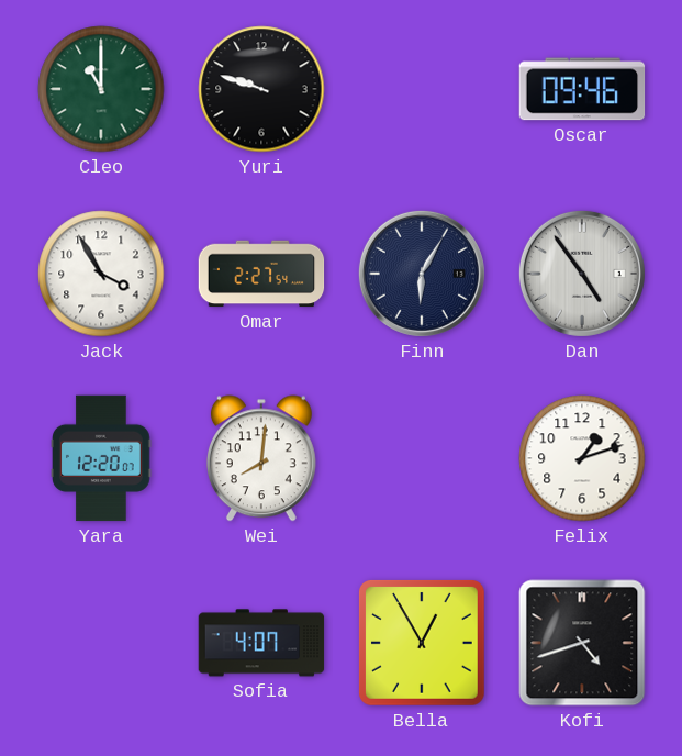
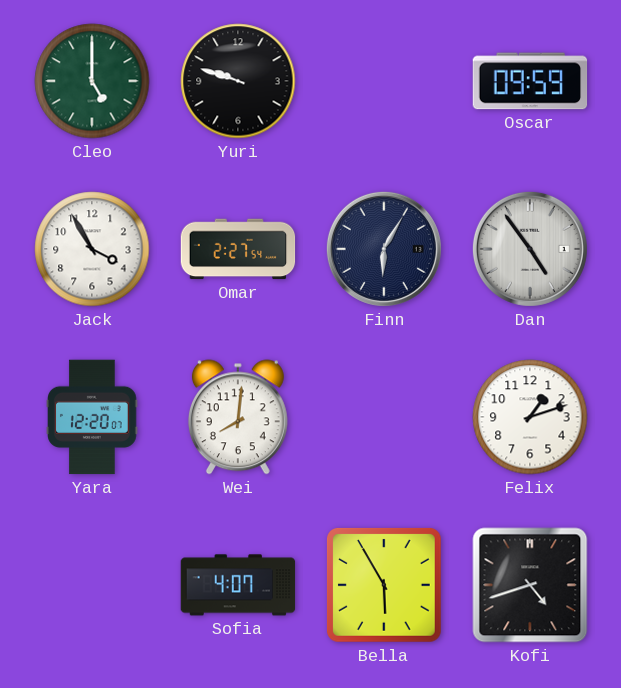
Cleo: 11:00 -> 5:00
Oscar: 09:46 -> 09:59
Bella: 12:55 -> 5:55
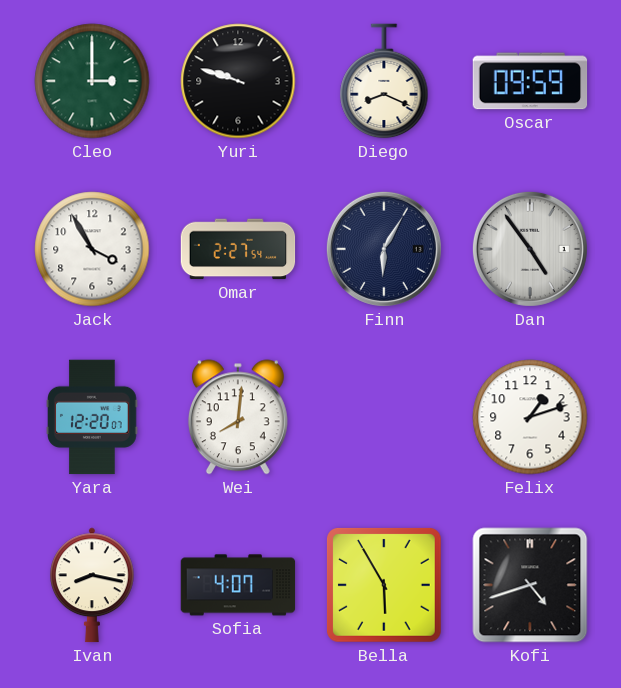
Cleo: 5:00 -> 3:00
Diego: none -> 8:19
Ivan: none -> 8:17
